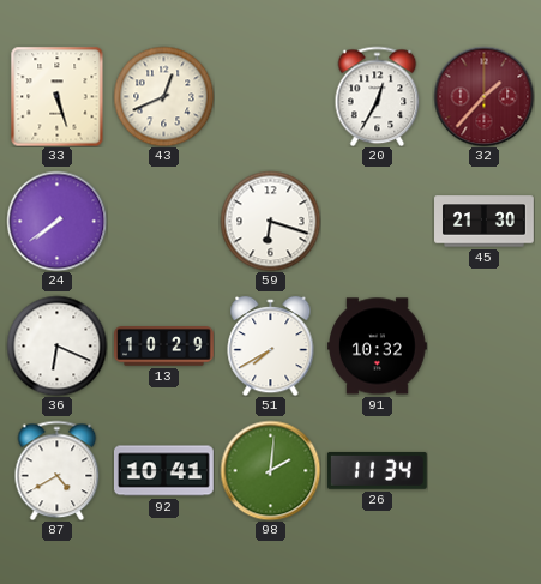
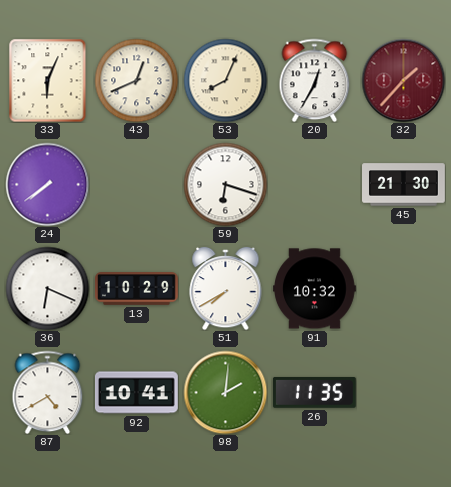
33: 5:27 -> 6:04
53: none -> 8:04
26: 11:34 -> 11:35
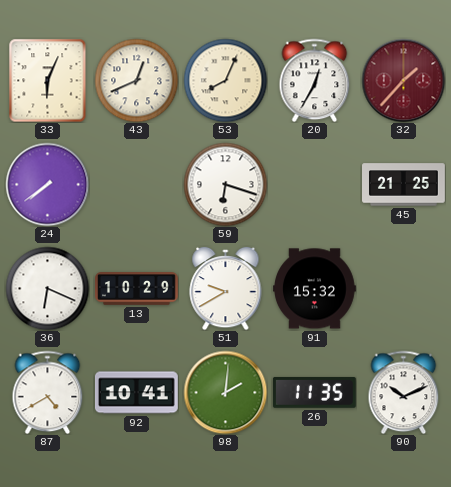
45: 21:30 -> 21:25
51: 7:40 -> 9:40
91: 10:32 -> 15:32
90: none -> 10:11
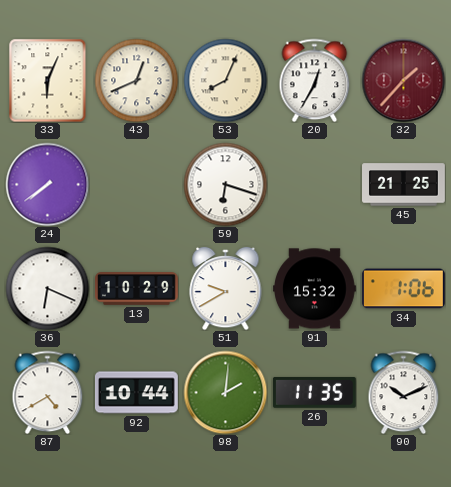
34: none -> 1:06
92: 10:41 -> 10:44
